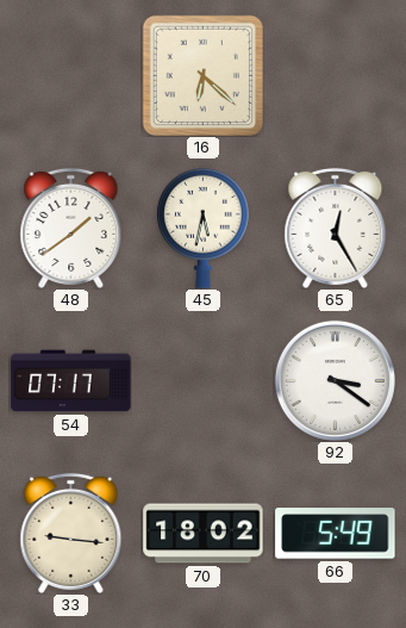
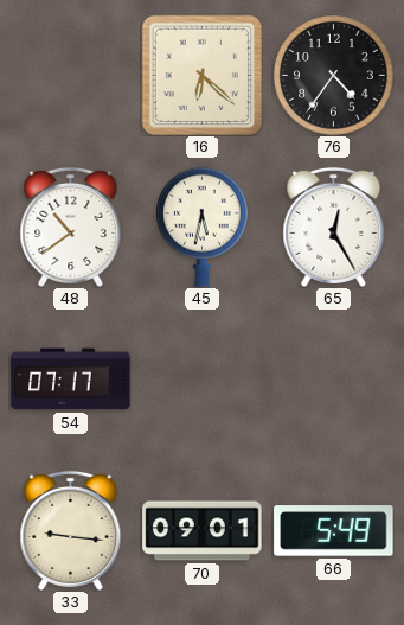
76: none -> 4:36
48: 1:39 -> 10:39
92: 3:21 -> none
70: 18:02 -> 09:01
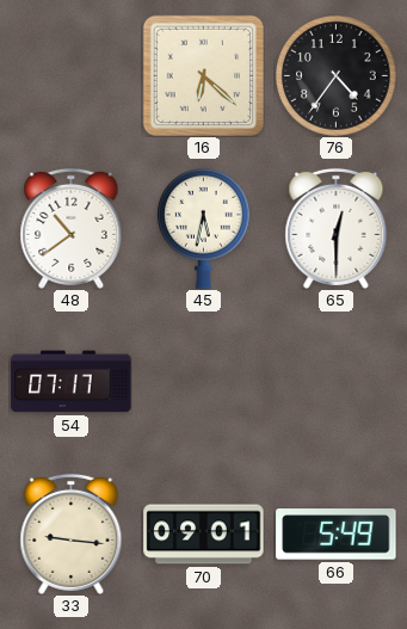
65: 12:25 -> 12:30
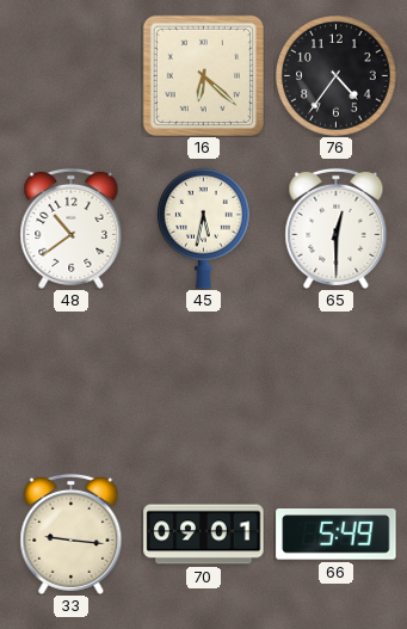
54: 07:17 -> none
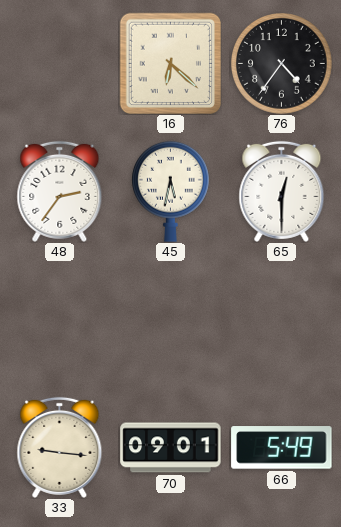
48: 10:39 -> 2:36
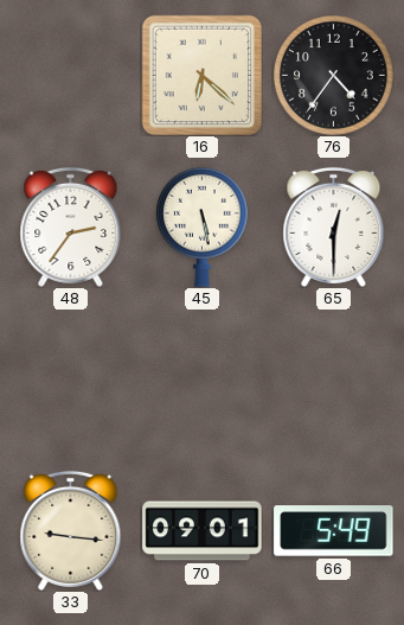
45: 5:32 -> 5:28
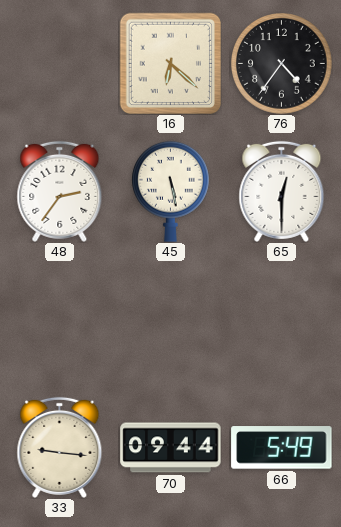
70: 09:01 -> 09:44
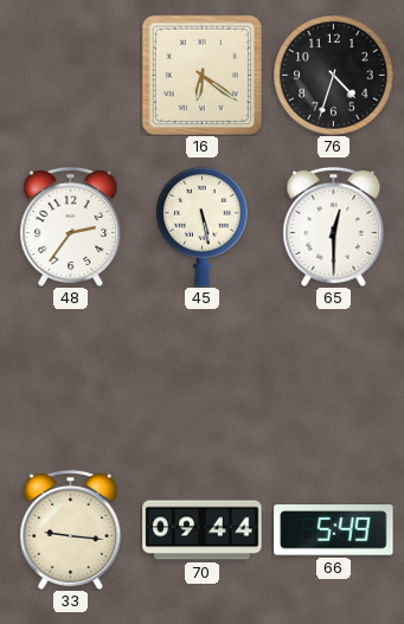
16: 6:22 -> 6:21
76: 4:36 -> 4:33
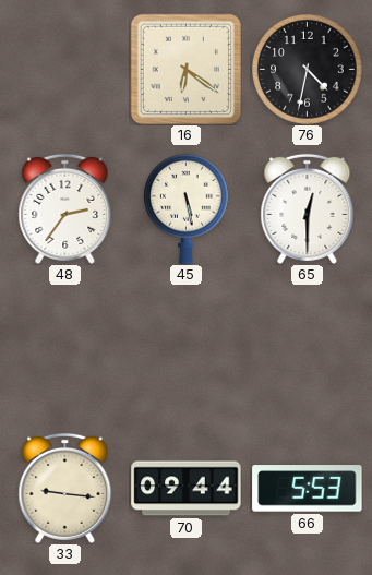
76: 4:33 -> 4:32
66: 5:49 -> 5:53
